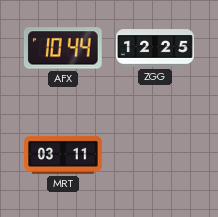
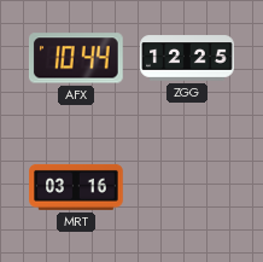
MRT: 03:11 -> 03:16
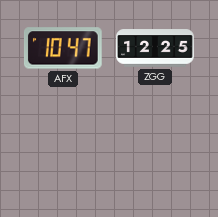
AFX: 10:44 -> 10:47
MRT: 03:16 -> none
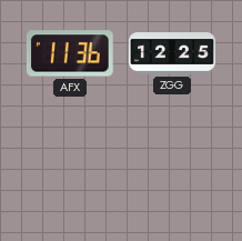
AFX: 10:47 -> 11:36
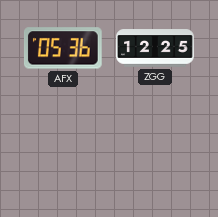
AFX: 11:36 -> 05:36
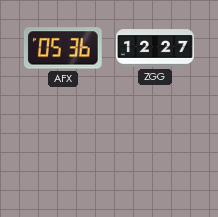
ZGG: 12:25 -> 12:27
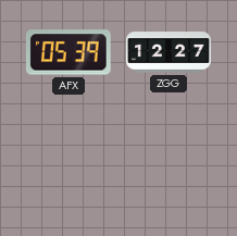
AFX: 05:36 -> 05:39
